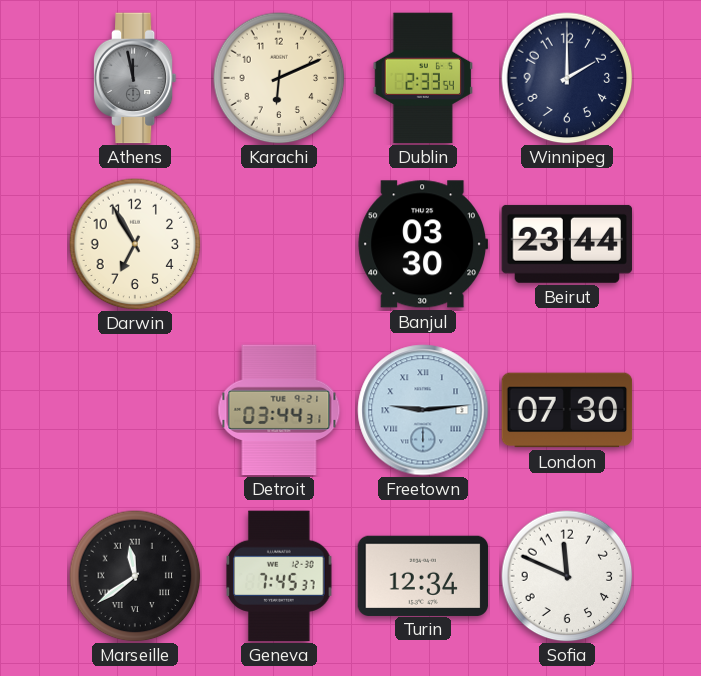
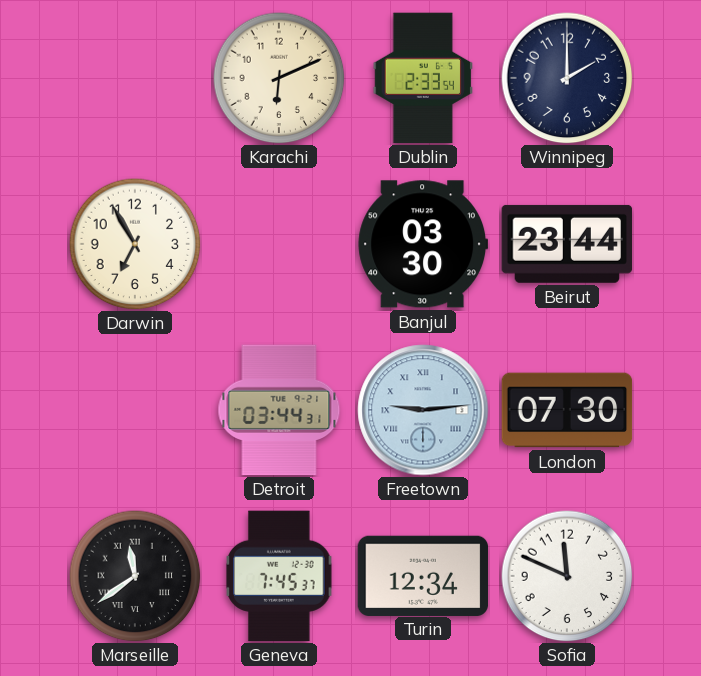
Athens: 11:58 -> none
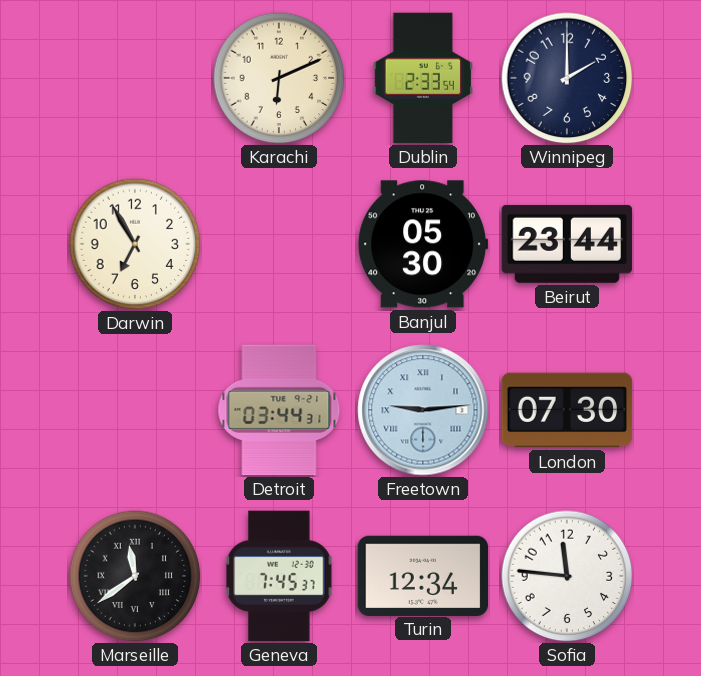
Banjul: 03:30 -> 05:30
Sofia: 11:49 -> 11:46
